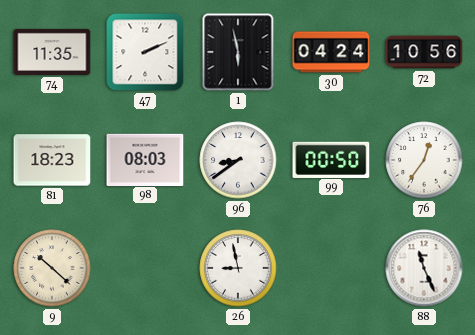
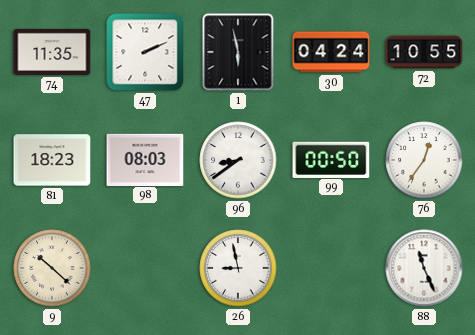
72: 10:56 -> 10:55
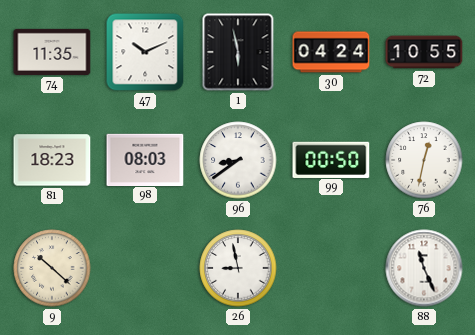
47: 2:11 -> 10:11
76: 12:36 -> 12:32
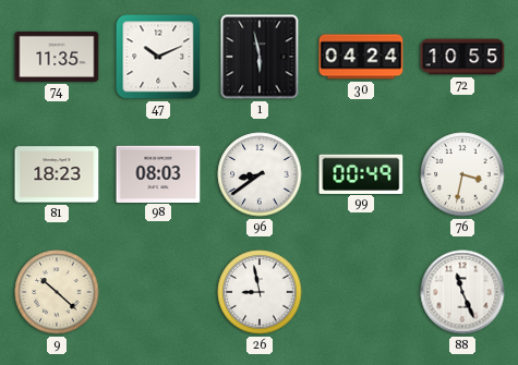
99: 00:50 -> 00:49
76: 12:32 -> 3:32
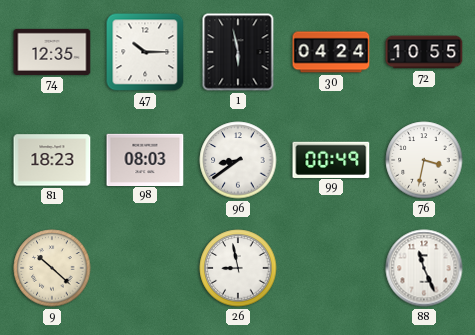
74: 11:35 -> 12:35
47: 10:11 -> 10:15
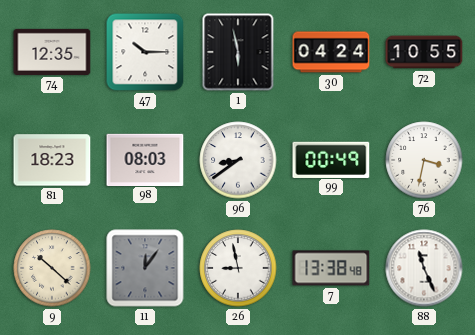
11: none -> 12:06
7: none -> 13:38
